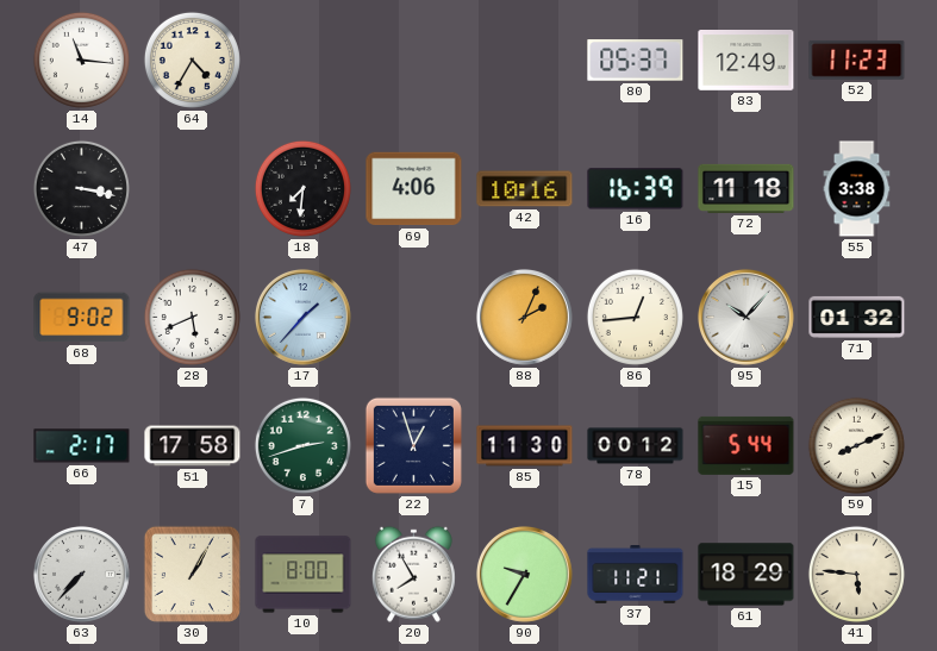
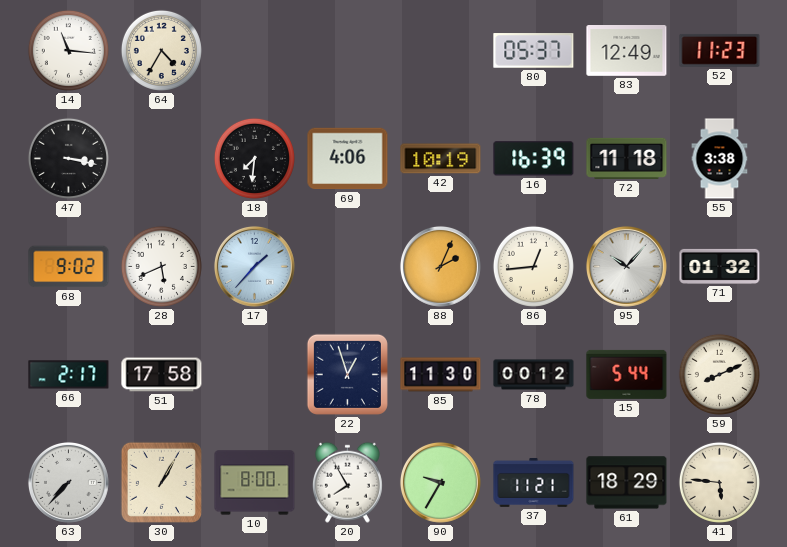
42: 10:16 -> 10:19
7: 2:42 -> none
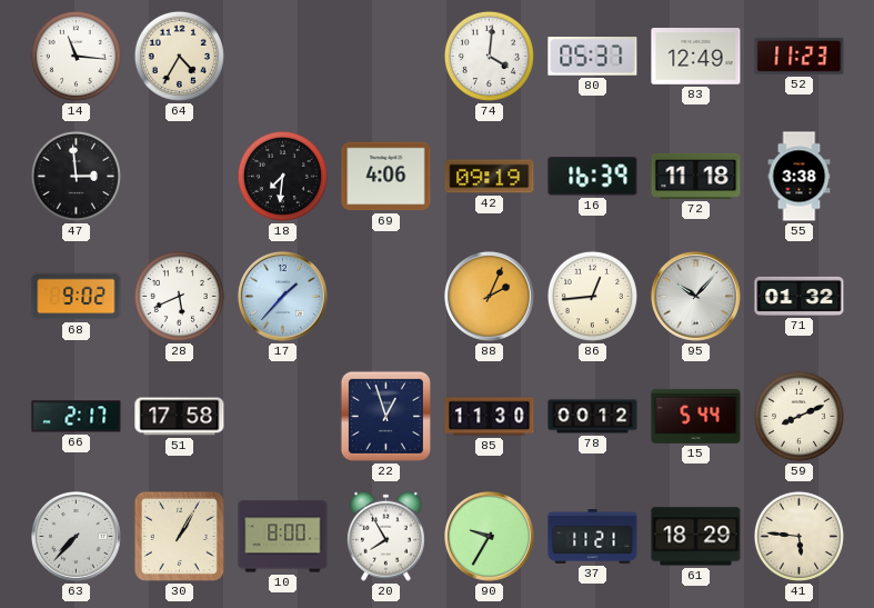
74: none -> 4:01
47: 3:17 -> 2:59
42: 10:19 -> 09:19
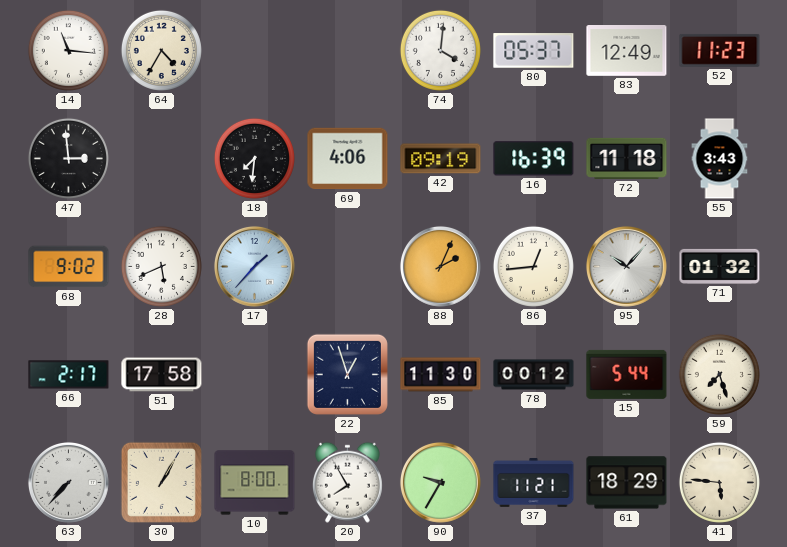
55: 3:38 -> 3:43
59: 8:11 -> 7:27
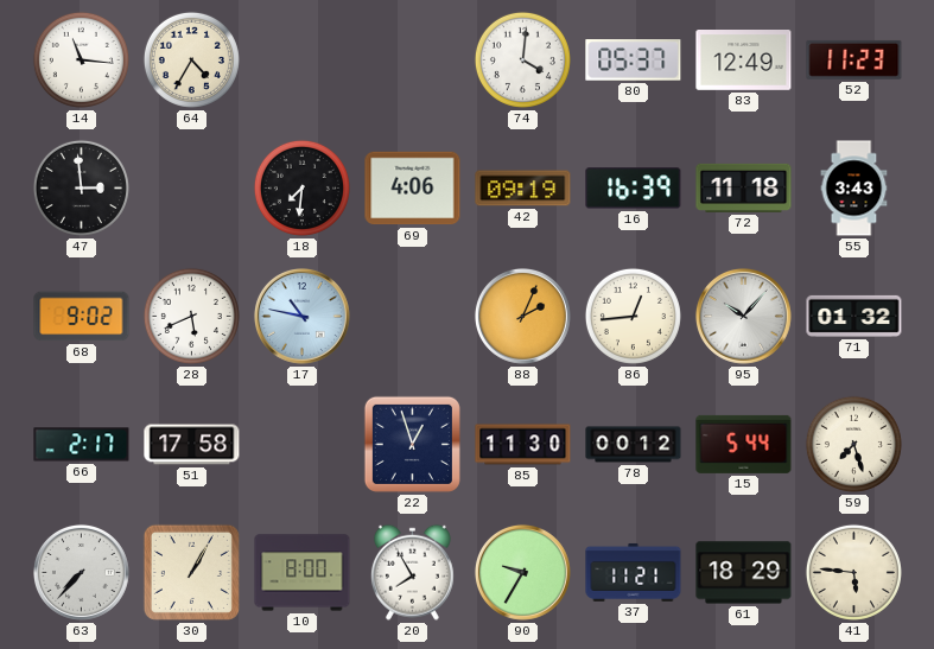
17: 1:37 -> 10:47
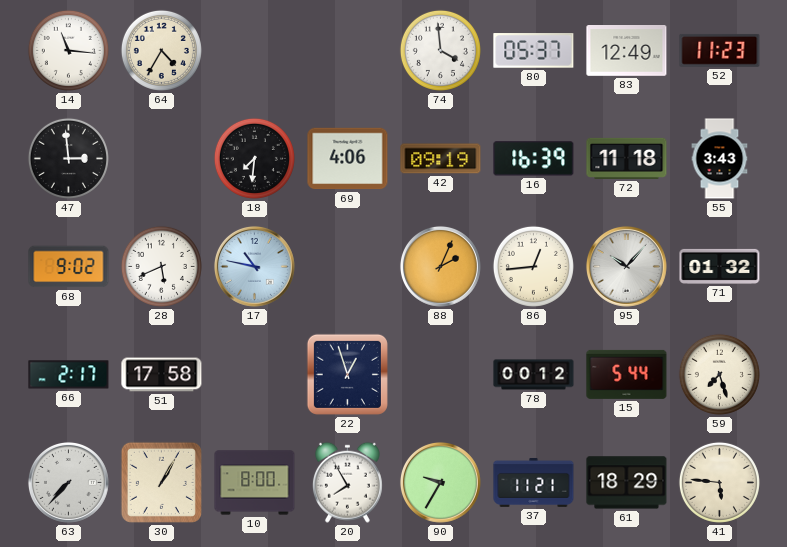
74: 4:01 -> 3:59
85: 11:30 -> none
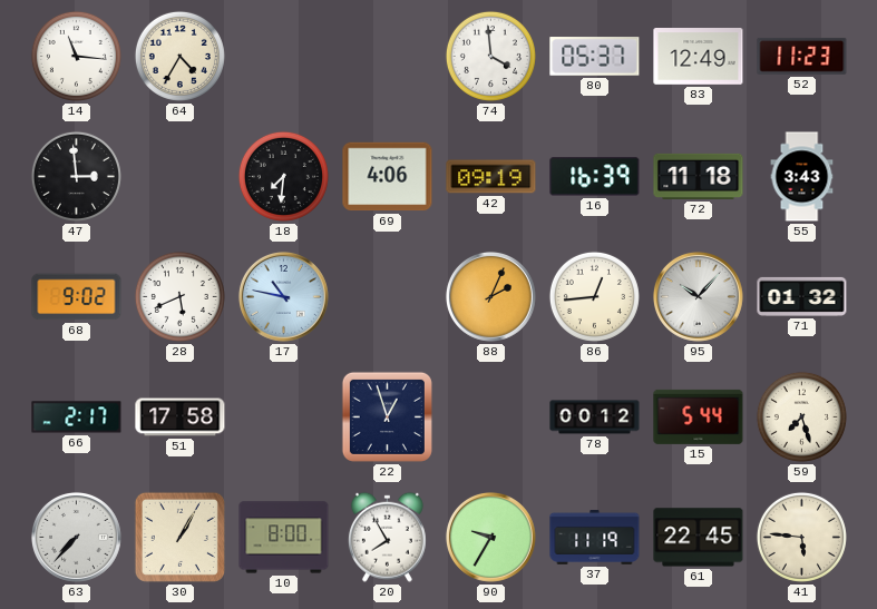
37: 11:21 -> 11:19
61: 18:29 -> 22:45
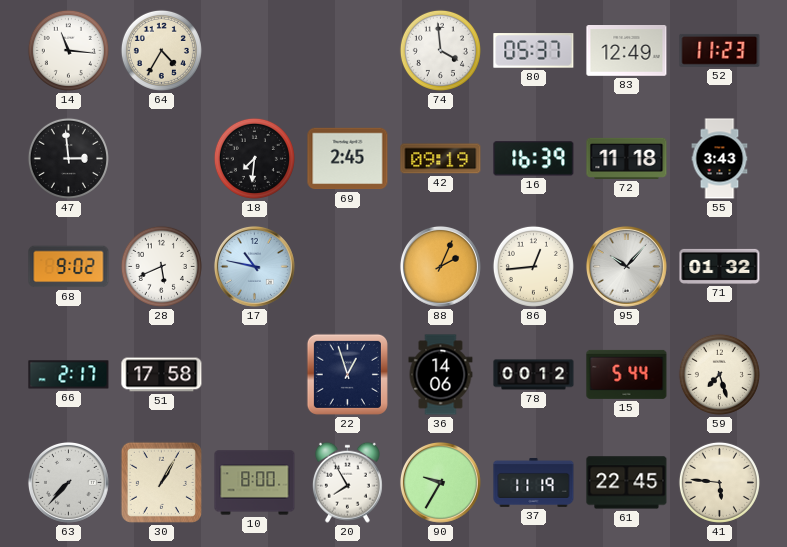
69: 4:06 -> 2:45
36: none -> 14:06
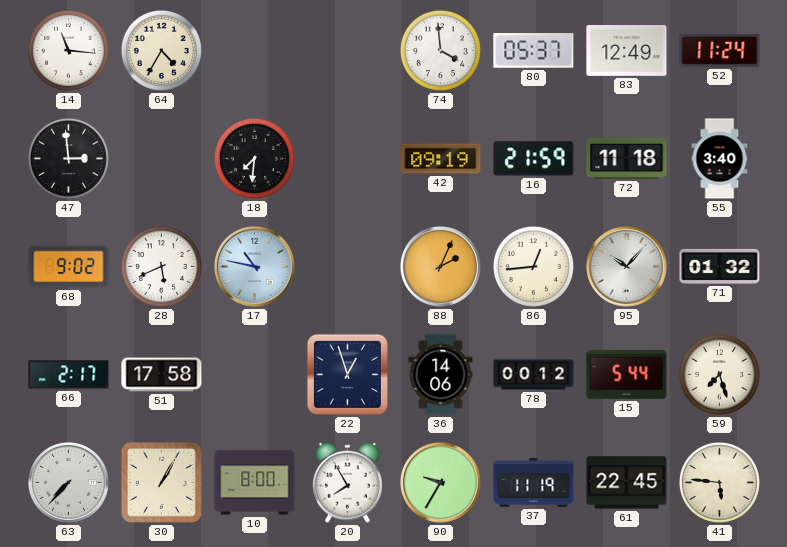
52: 11:23 -> 11:24
69: 2:45 -> none
16: 16:39 -> 21:59
55: 3:43 -> 3:40
